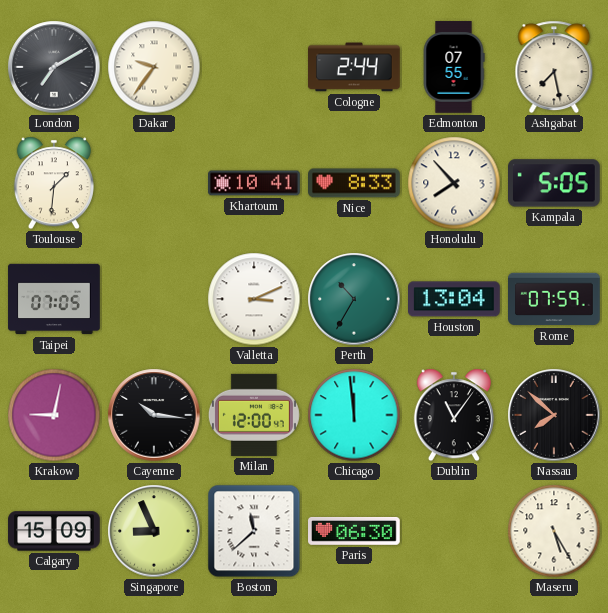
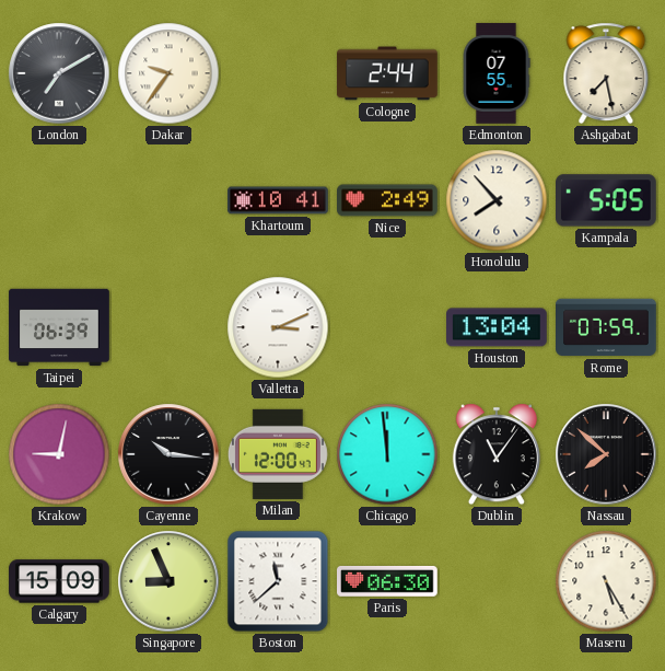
Toulouse: 1:31 -> none
Nice: 8:33 -> 2:49
Taipei: 07:05 -> 06:39
Perth: 10:35 -> none
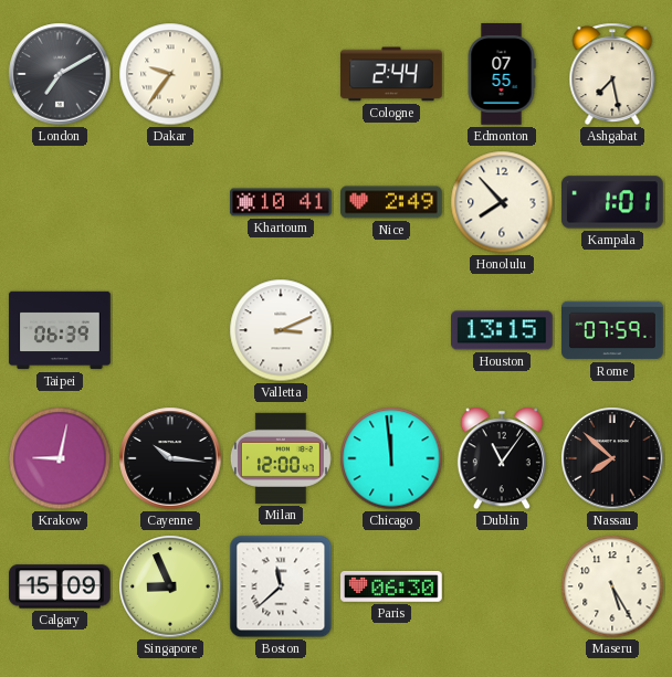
Kampala: 5:05 -> 1:01
Houston: 13:04 -> 13:15
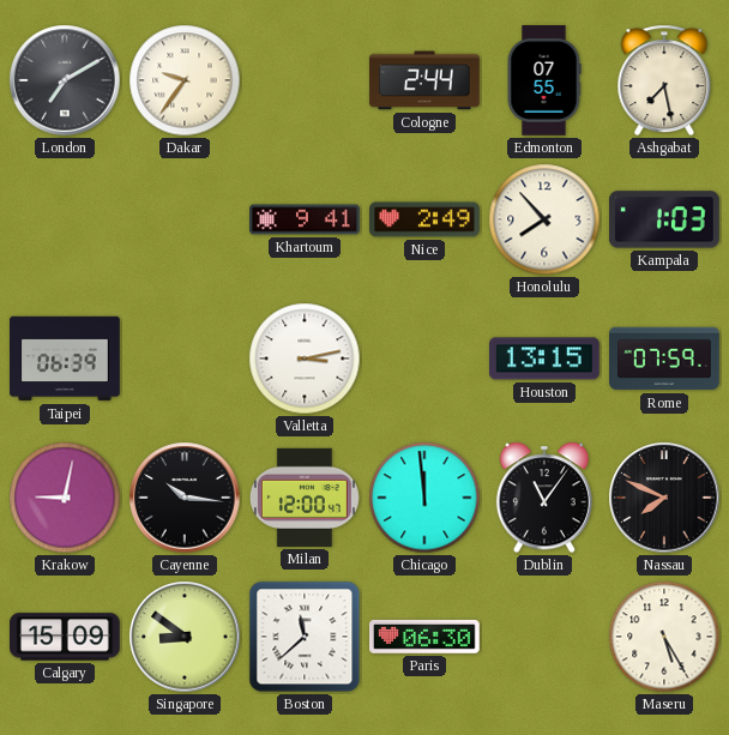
Khartoum: 10:41 -> 9:41
Kampala: 1:01 -> 1:03
Valletta: 3:11 -> 3:13
Nassau: 7:52 -> 7:49
Singapore: 8:56 -> 8:51
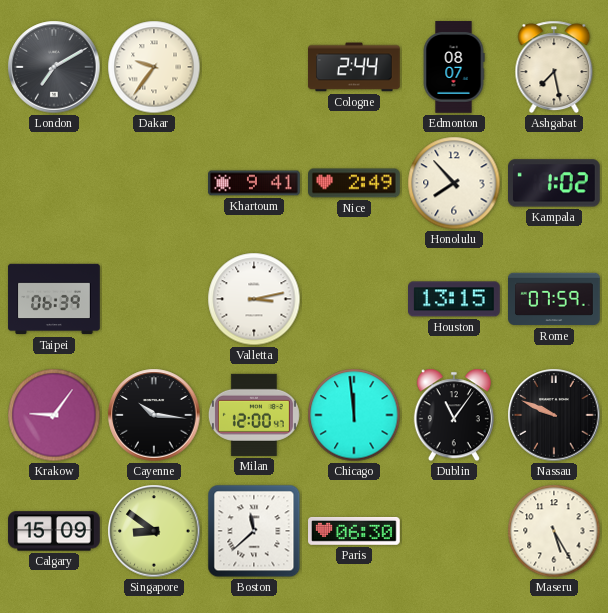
Edmonton: 07:55 -> 08:07
Kampala: 1:03 -> 1:02
Krakow: 9:02 -> 9:06
Nassau: 7:49 -> 9:49
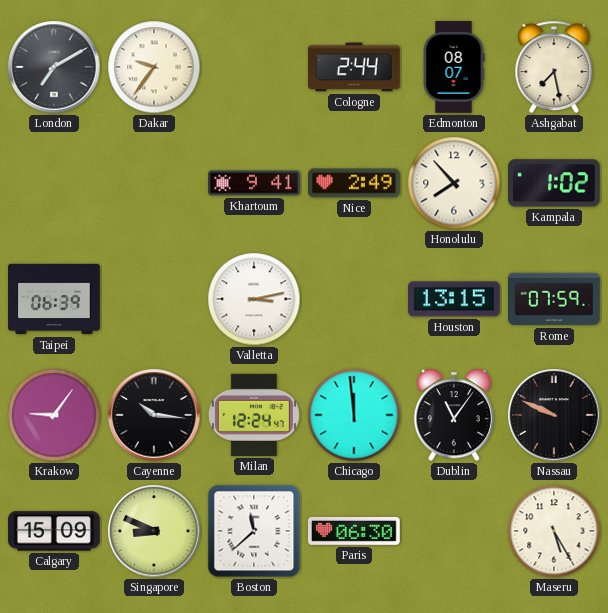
Milan: 12:00 -> 12:24
Singapore: 8:51 -> 8:49
